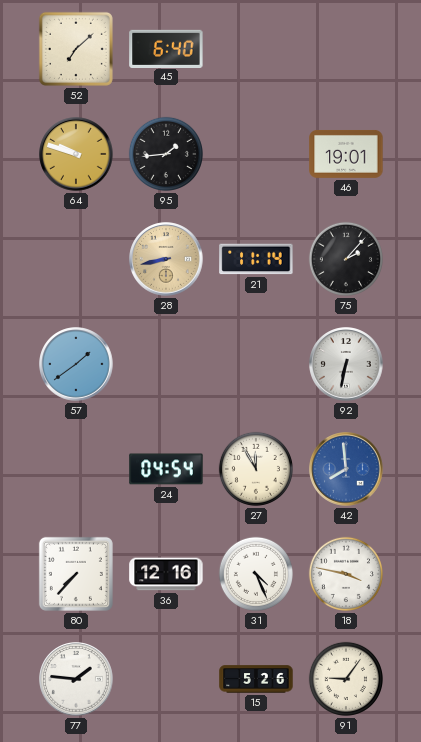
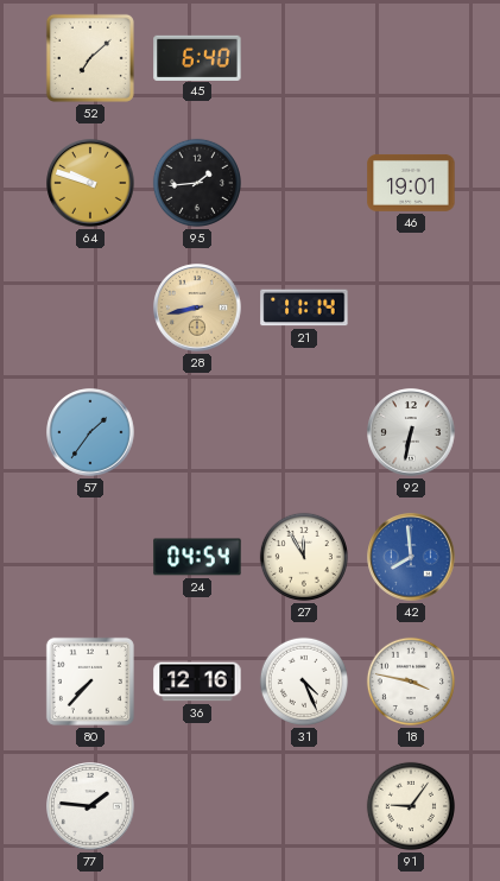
75: 2:07 -> none
57: 1:39 -> 1:36
15: 5:26 -> none
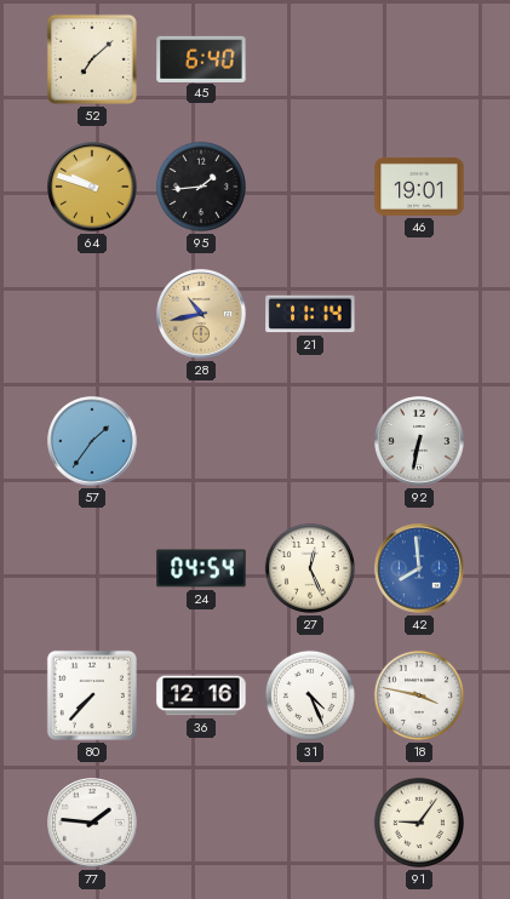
28: 8:43 -> 10:43
27: 11:55 -> 12:26
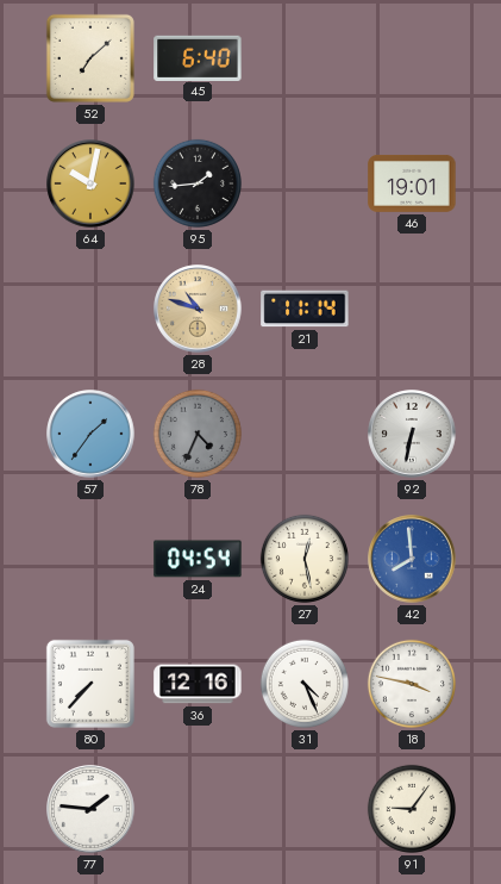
64: 9:48 -> 10:02
28: 10:43 -> 10:48
78: none -> 4:34
27: 12:26 -> 12:28
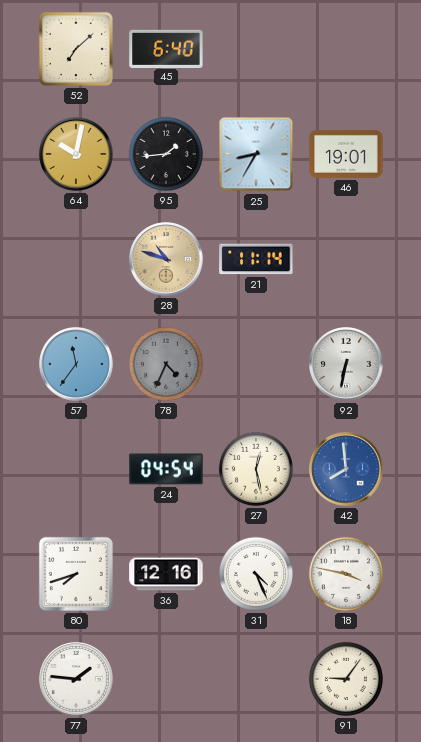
25: none -> 8:35
57: 1:36 -> 11:36
80: 7:37 -> 7:42
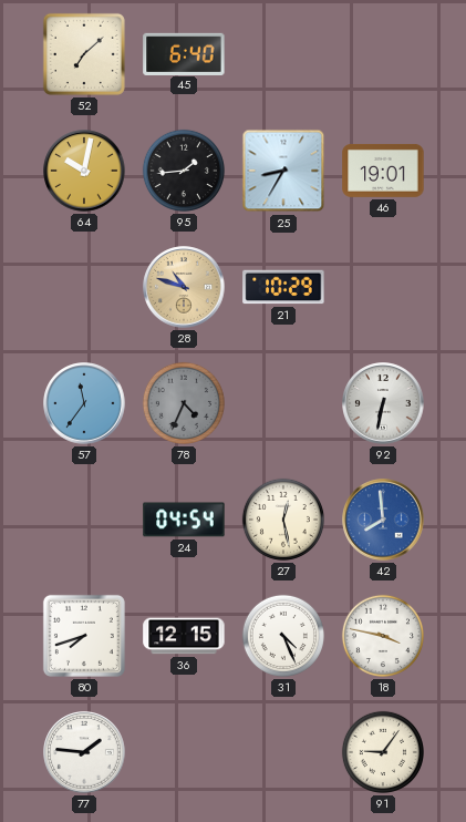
21: 11:14 -> 10:29
36: 12:16 -> 12:15
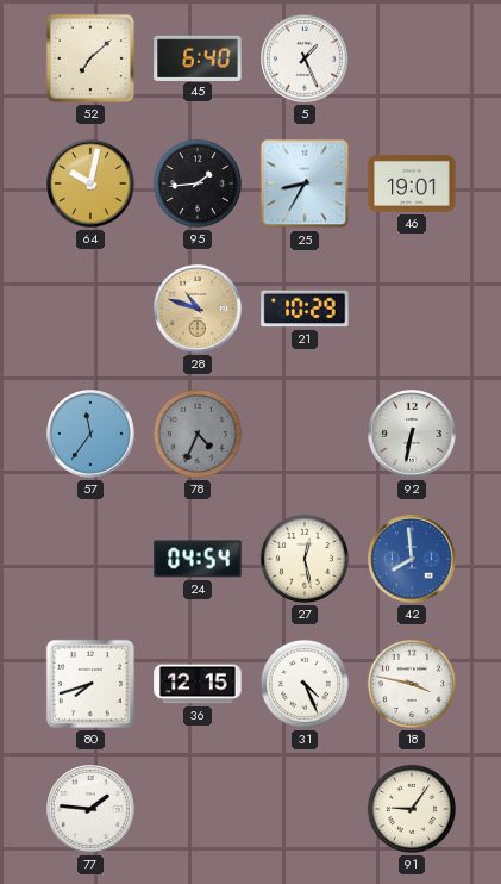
5: none -> 1:26
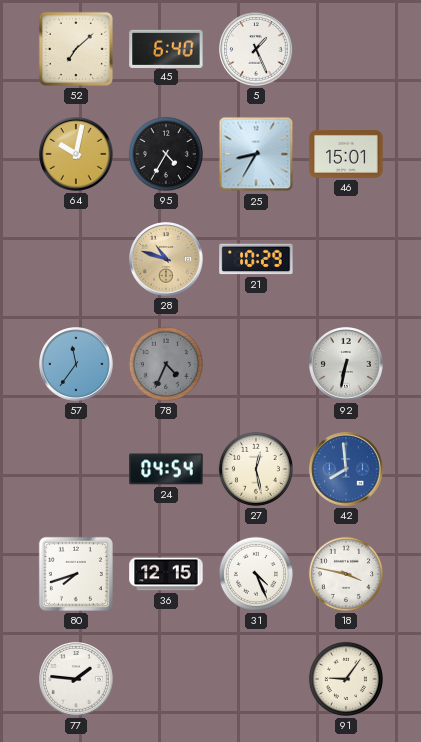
95: 1:44 -> 4:35
46: 19:01 -> 15:01
